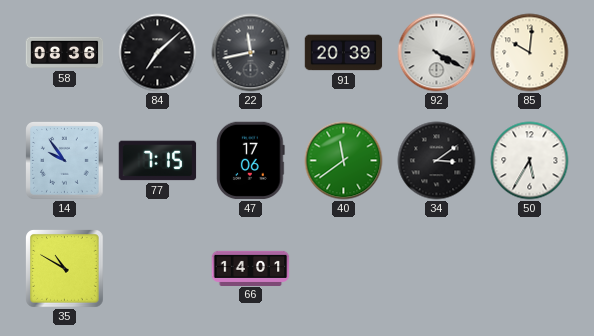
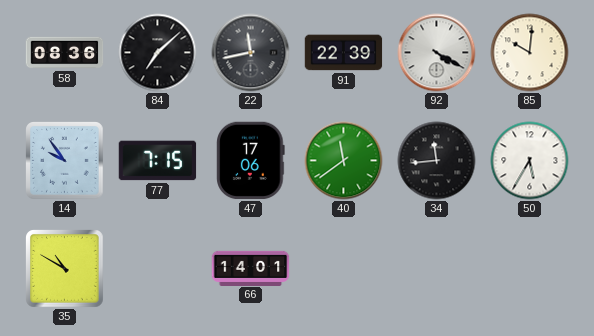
91: 20:39 -> 22:39
34: 3:09 -> 11:44
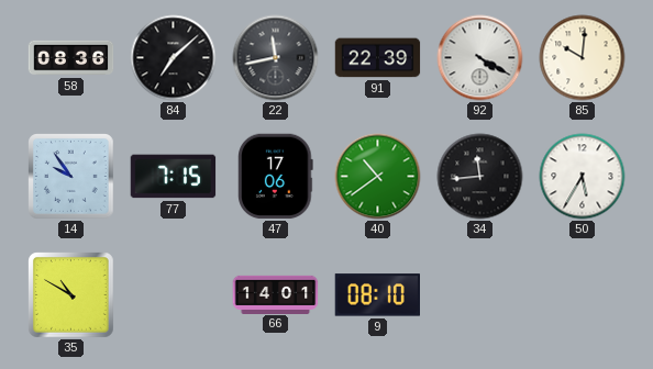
40: 11:39 -> 10:39
9: none -> 08:10
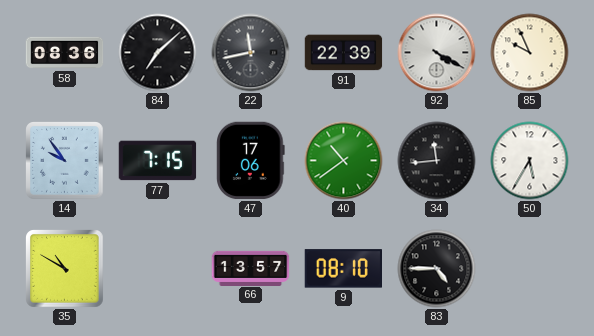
85: 10:01 -> 9:56
66: 14:01 -> 13:57
83: none -> 4:45
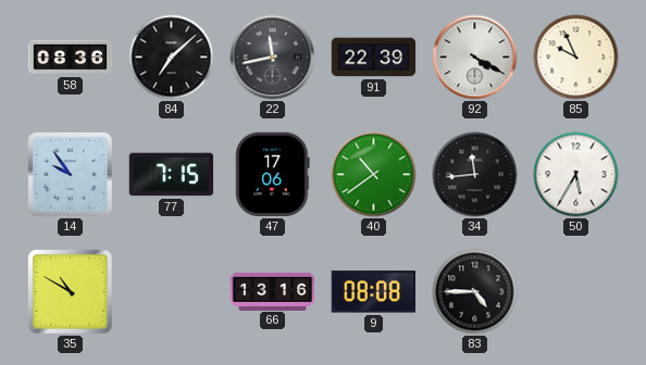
66: 13:57 -> 13:16
9: 08:10 -> 08:08
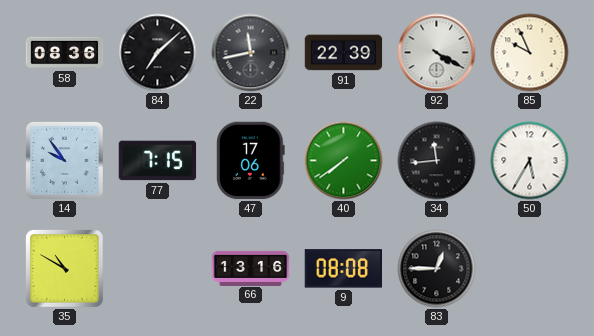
40: 10:39 -> 7:39
83: 4:45 -> 12:45
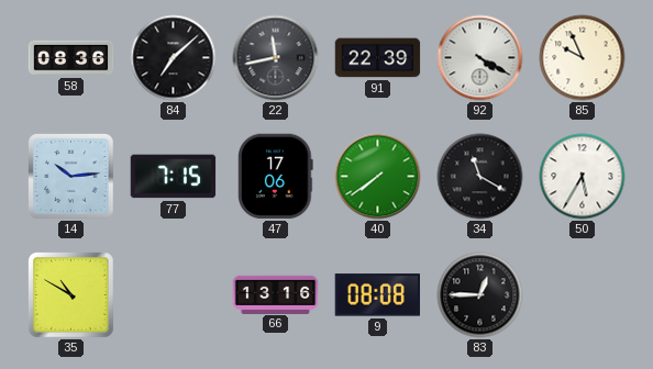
14: 9:54 -> 10:14
34: 11:44 -> 11:20
